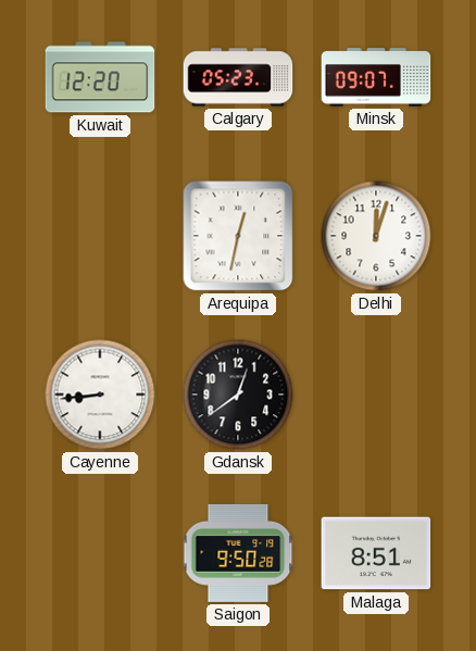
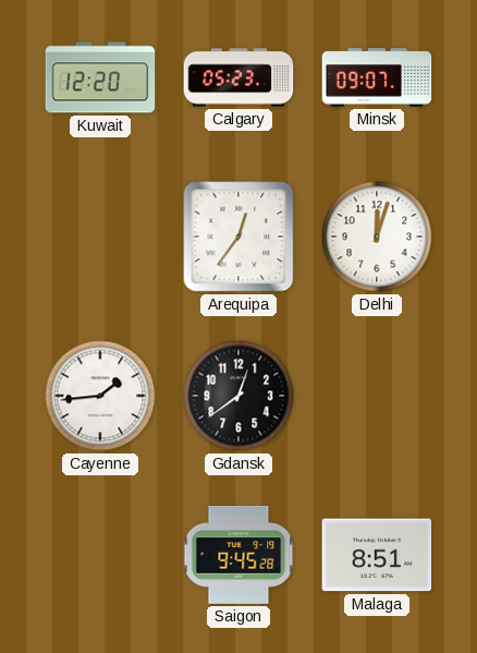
Arequipa: 12:32 -> 12:36
Cayenne: 8:44 -> 1:44
Saigon: 9:50 -> 9:45
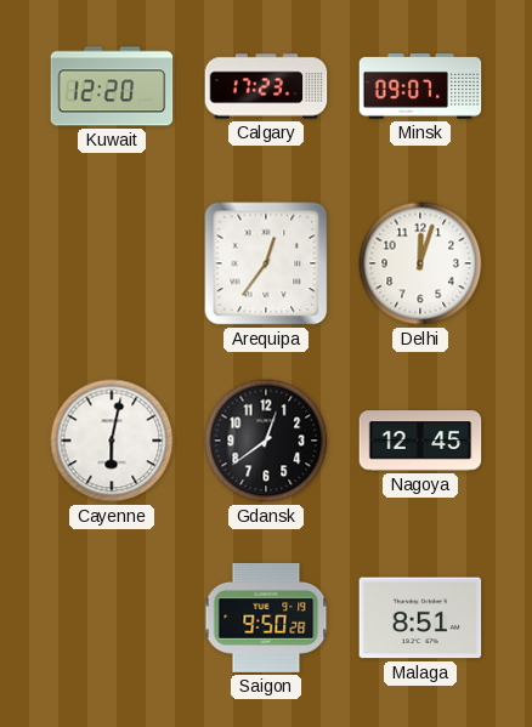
Calgary: 05:23 -> 17:23
Cayenne: 1:44 -> 6:02
Nagoya: none -> 12:45
Saigon: 9:45 -> 9:50
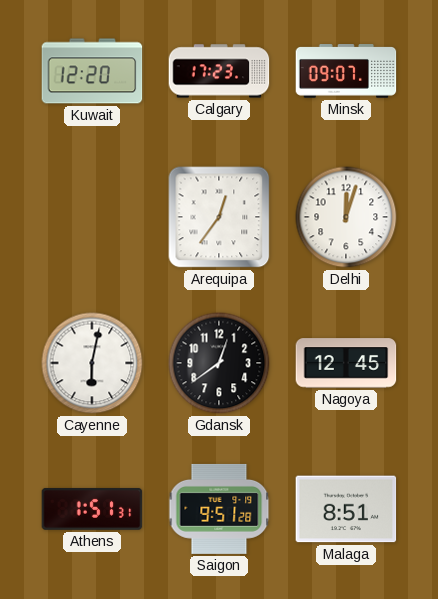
Athens: none -> 1:51
Saigon: 9:50 -> 9:51
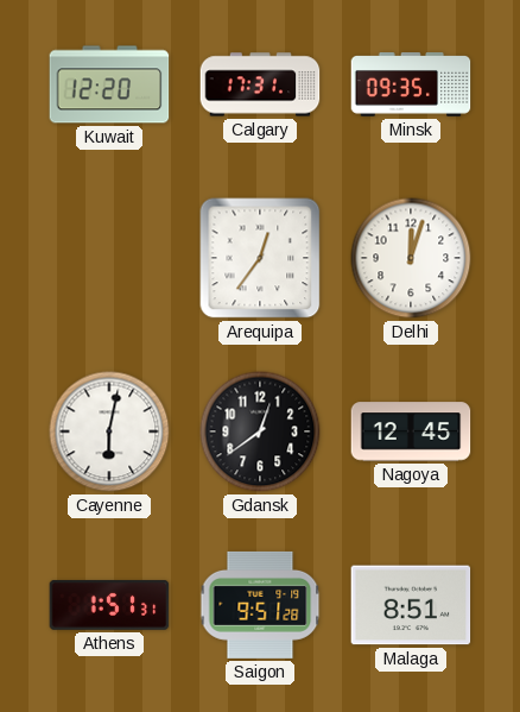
Calgary: 17:23 -> 17:31
Minsk: 09:07 -> 09:35
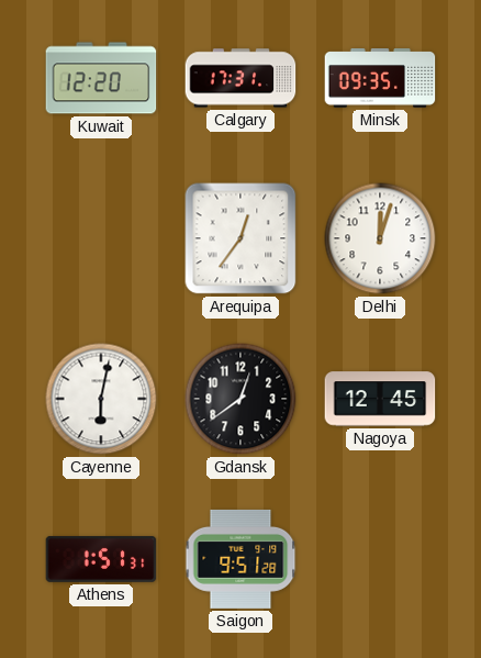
Malaga: 8:51 -> none
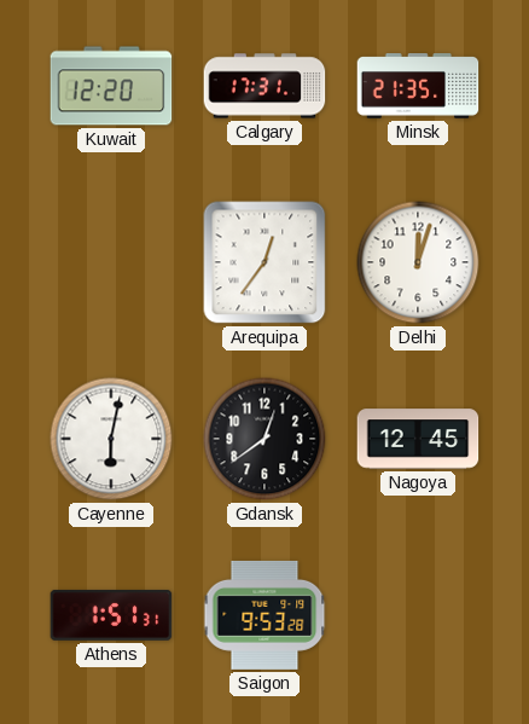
Minsk: 09:35 -> 21:35
Saigon: 9:51 -> 9:53
